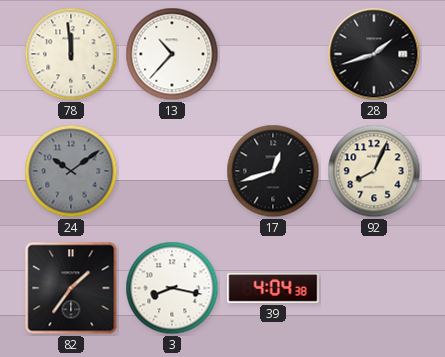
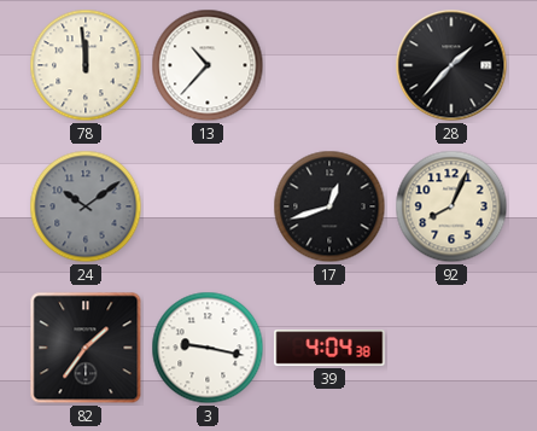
28: 1:42 -> 1:37
3: 8:17 -> 9:17
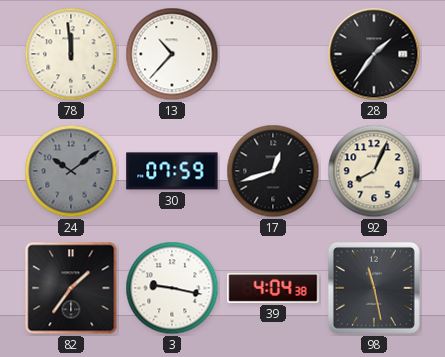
28: 1:37 -> 1:36
30: none -> 07:59
98: none -> 11:28
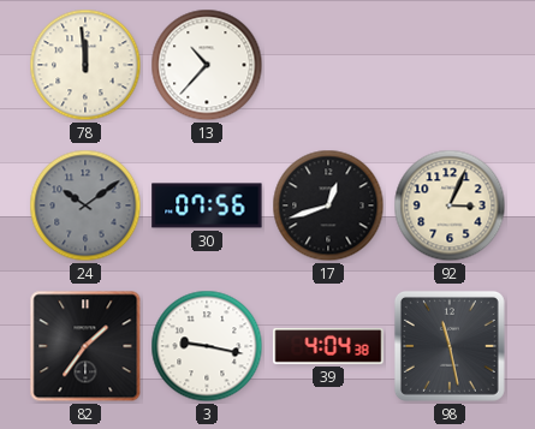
28: 1:36 -> none
30: 07:59 -> 07:56
92: 8:04 -> 3:04
